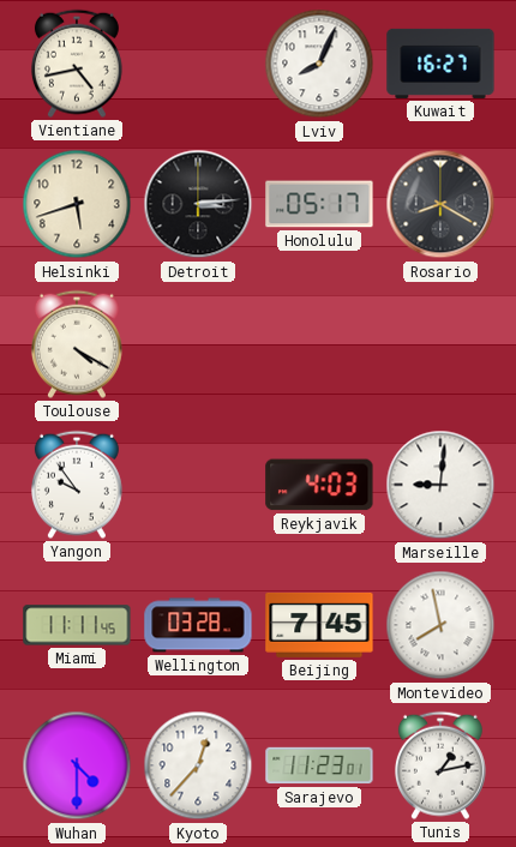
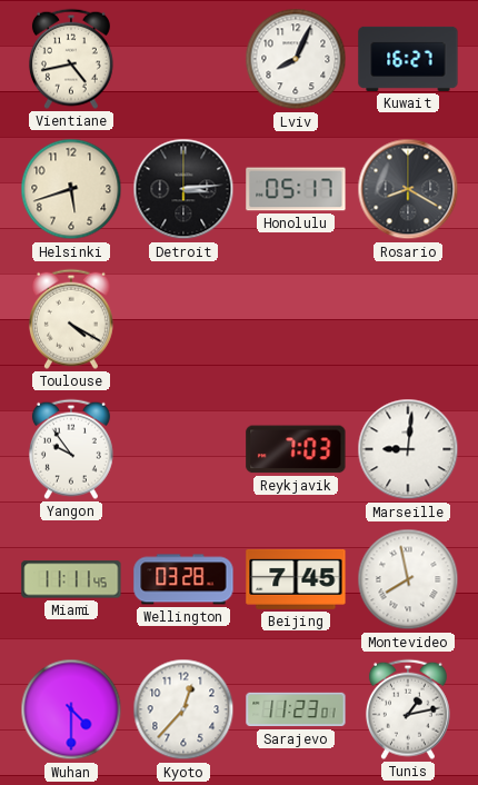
Reykjavik: 4:03 -> 7:03
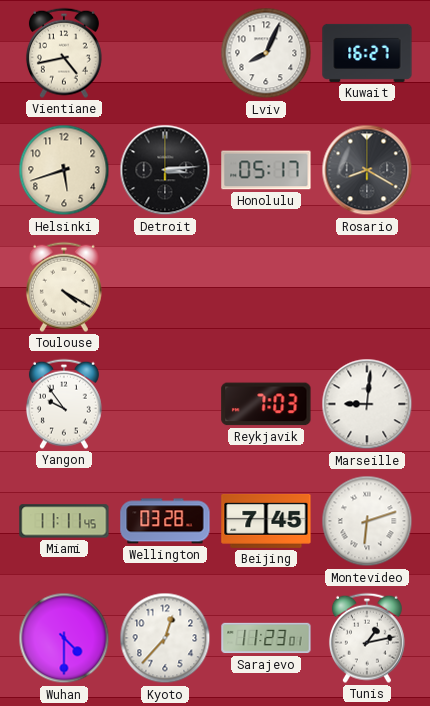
Montevideo: 7:58 -> 6:12
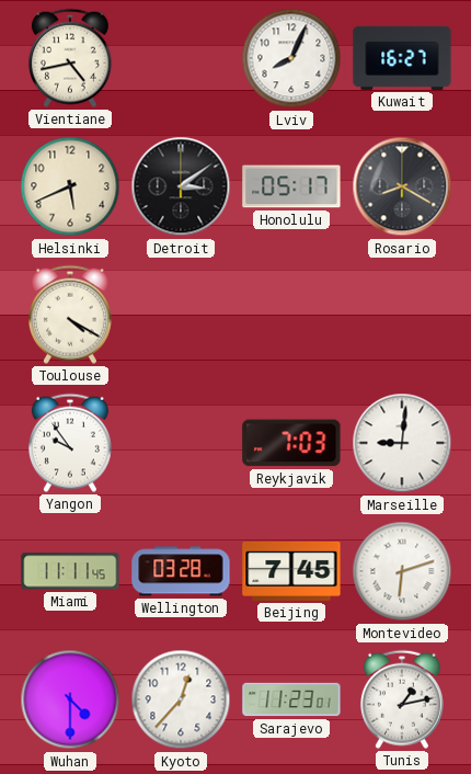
Helsinki: 5:42 -> 5:41
Detroit: 3:14 -> 3:09
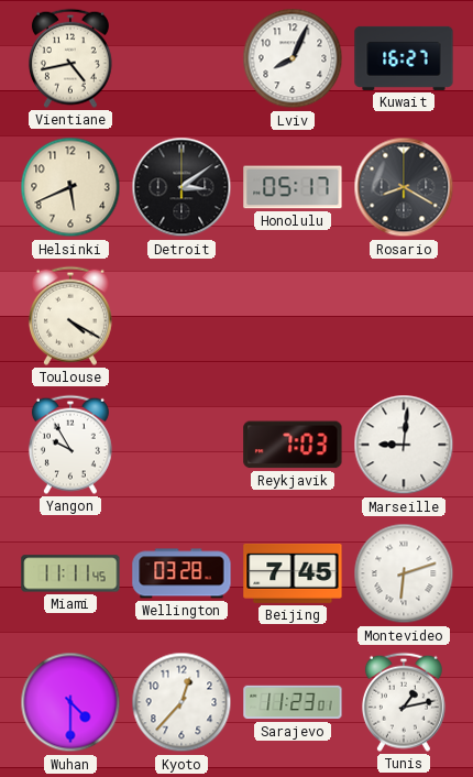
Yangon: 9:54 -> 9:55
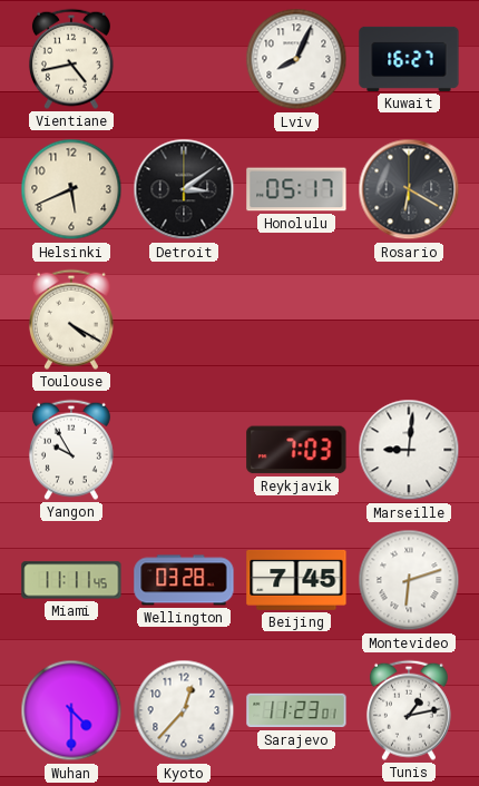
Rosario: 8:20 -> 6:20
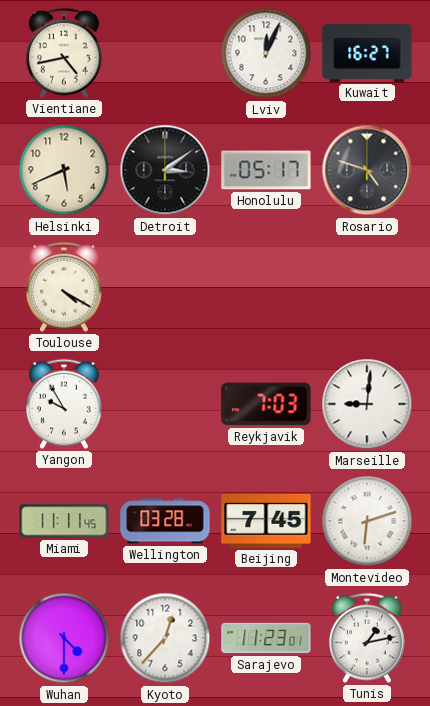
Lviv: 8:04 -> 12:04
Rosario: 6:20 -> 4:48
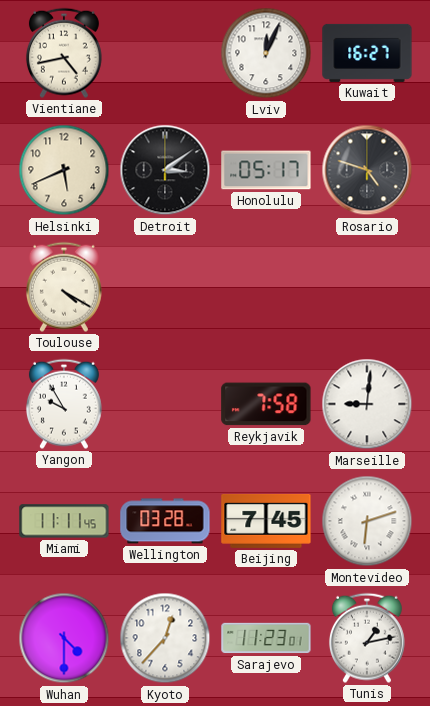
Reykjavik: 7:03 -> 7:58
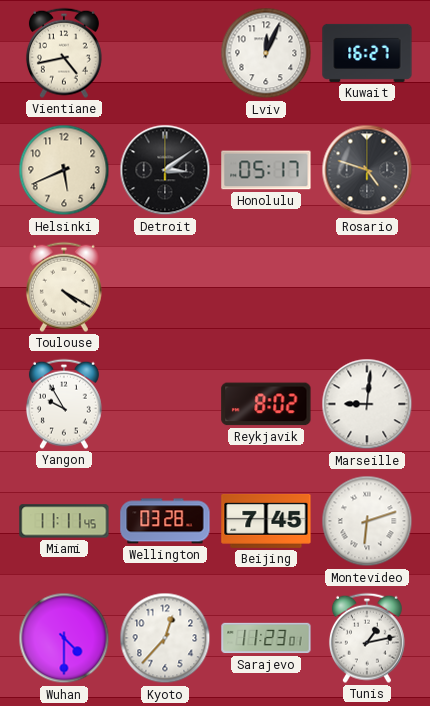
Reykjavik: 7:58 -> 8:02
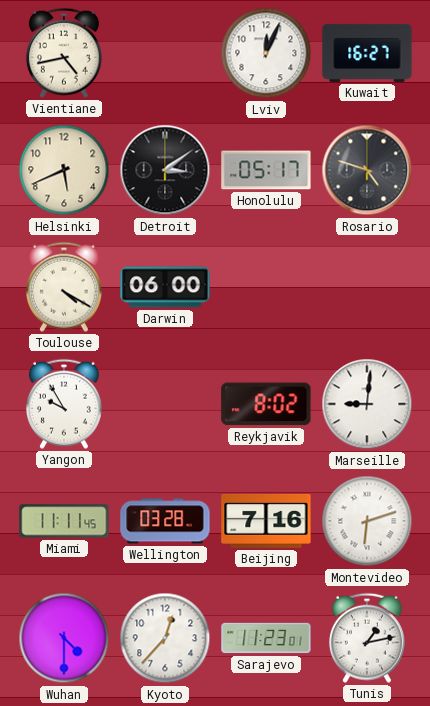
Darwin: none -> 06:00
Beijing: 7:45 -> 7:16
